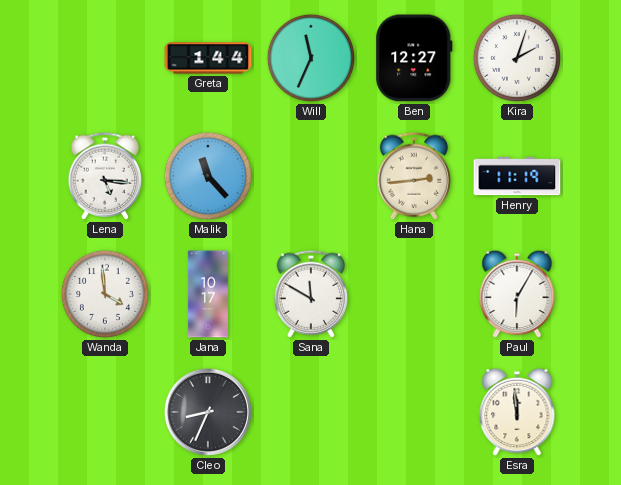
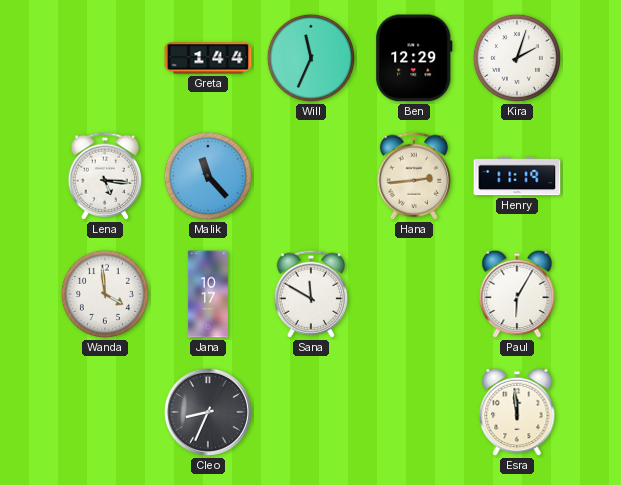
Ben: 12:27 -> 12:29
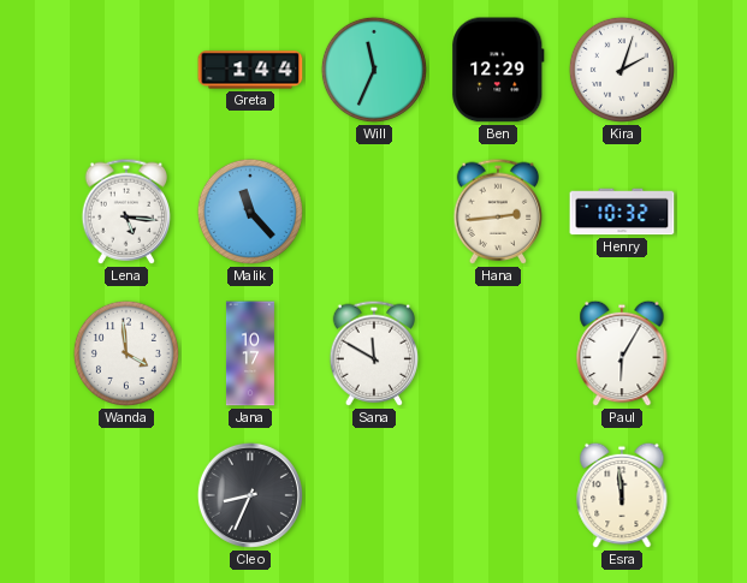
Henry: 11:19 -> 10:32
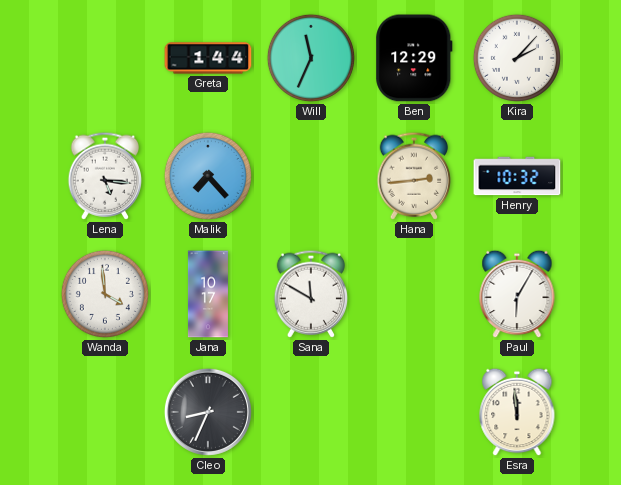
Kira: 2:03 -> 2:07
Malik: 11:23 -> 7:23
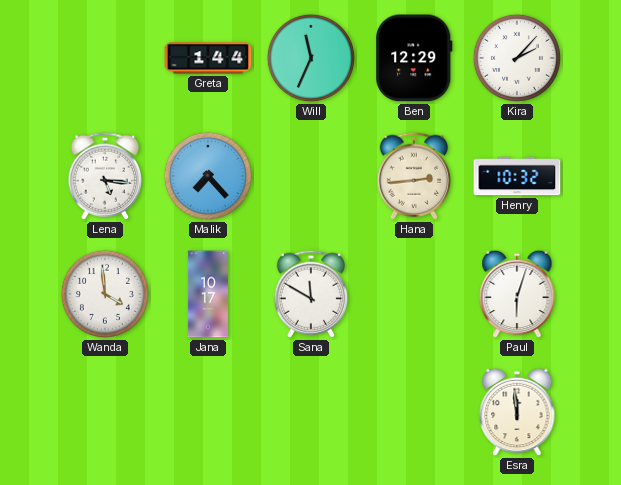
Paul: 6:05 -> 6:03
Cleo: 8:34 -> none
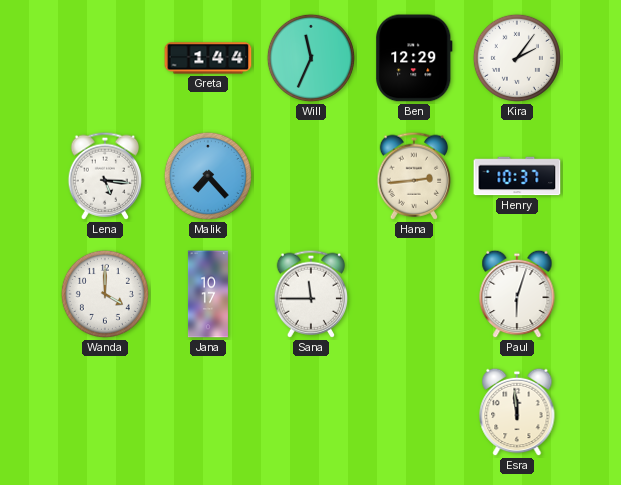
Kira: 2:07 -> 2:06
Henry: 10:32 -> 10:37
Wanda: 3:59 -> 4:00
Sana: 11:50 -> 11:45
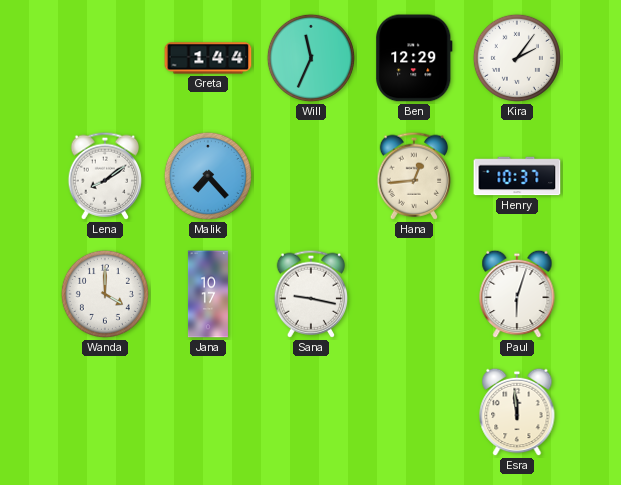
Lena: 5:16 -> 8:09
Hana: 2:44 -> 12:44
Sana: 11:45 -> 9:17
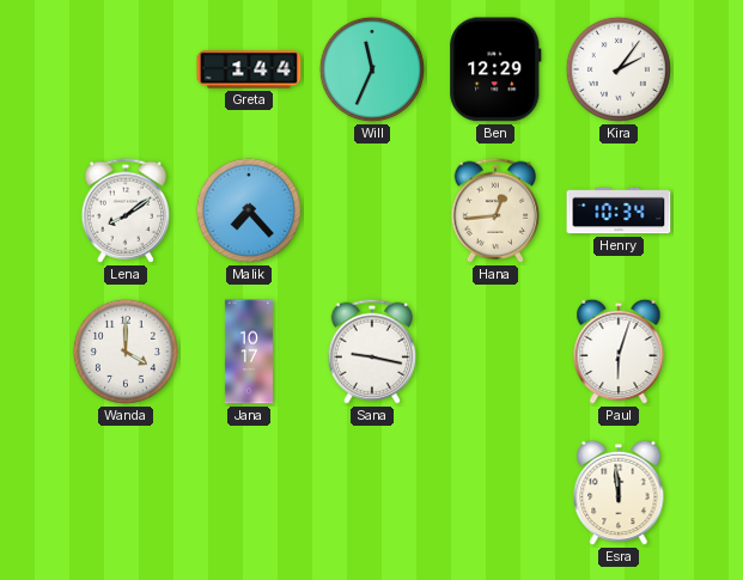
Henry: 10:37 -> 10:34
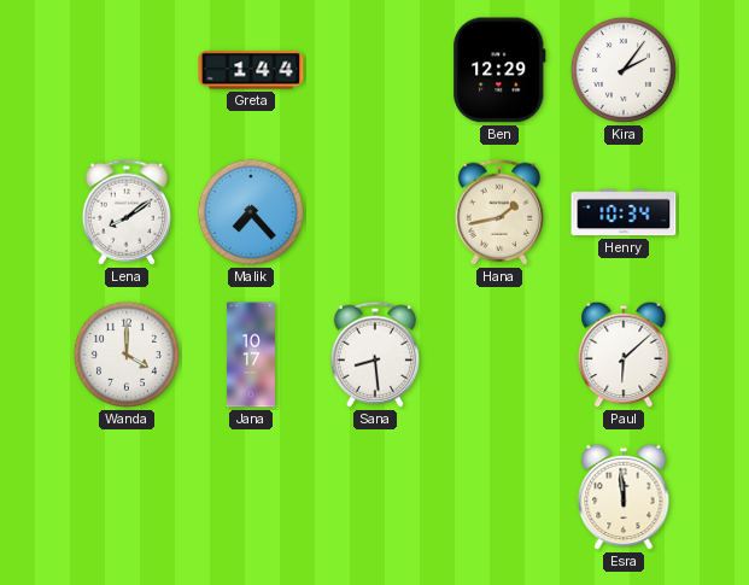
Will: 11:34 -> none
Hana: 12:44 -> 1:43
Sana: 9:17 -> 8:29
Paul: 6:03 -> 6:08
